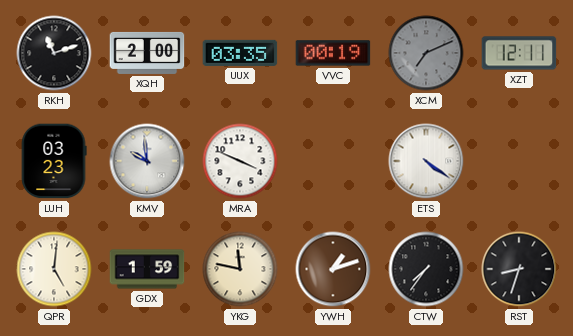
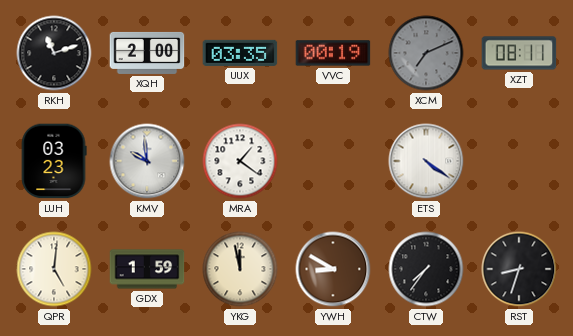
XZT: 12:11 -> 08:11
MRA: 3:49 -> 1:21
YKG: 11:47 -> 11:58
YWH: 1:12 -> 8:50
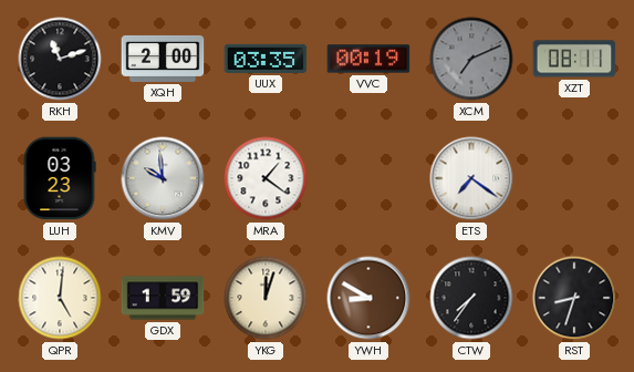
ETS: 4:21 -> 7:21
YKG: 11:58 -> 12:03
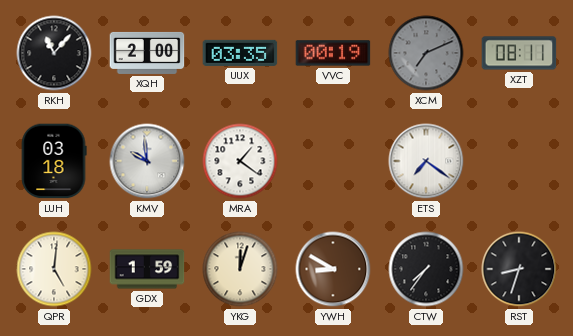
RKH: 11:12 -> 11:07
LUH: 03:23 -> 03:18
